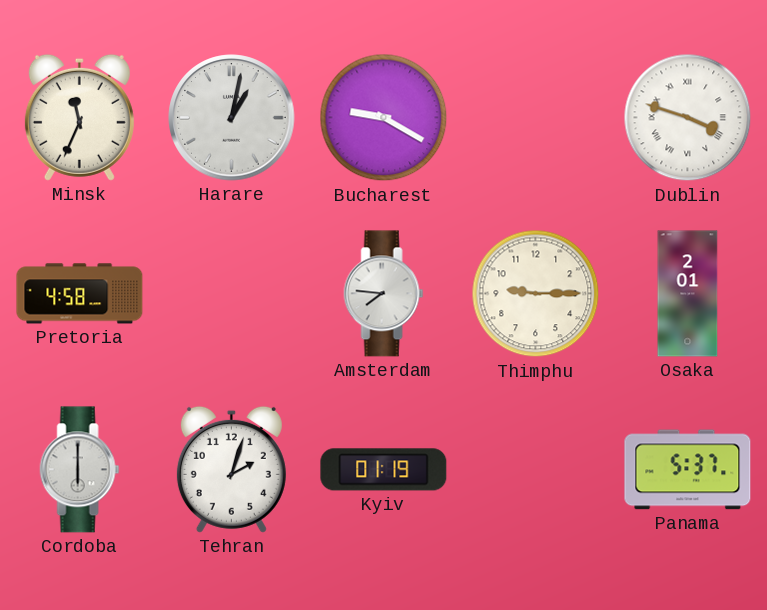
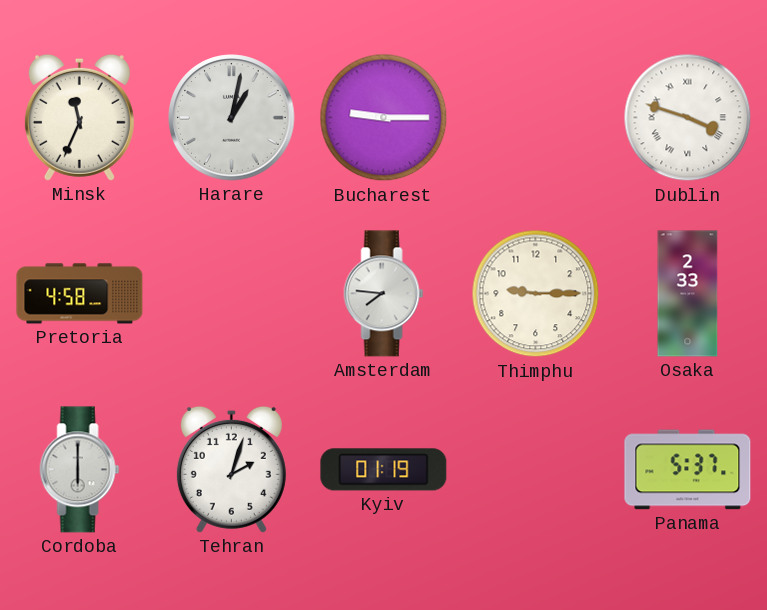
Bucharest: 9:20 -> 9:15
Osaka: 2:01 -> 2:33
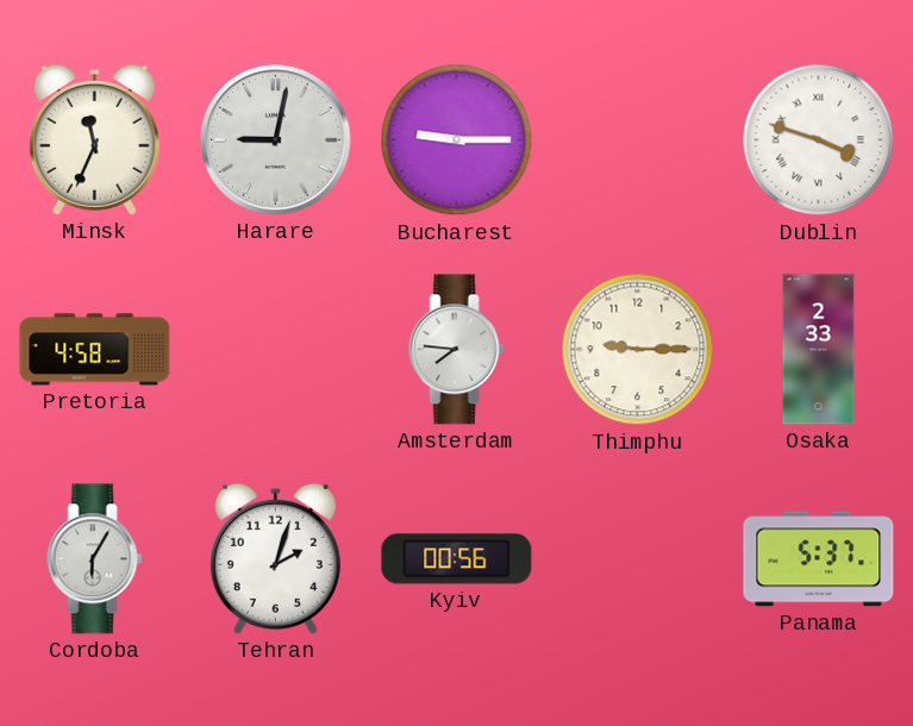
Harare: 1:02 -> 9:02
Cordoba: 6:00 -> 6:05
Kyiv: 01:19 -> 00:56
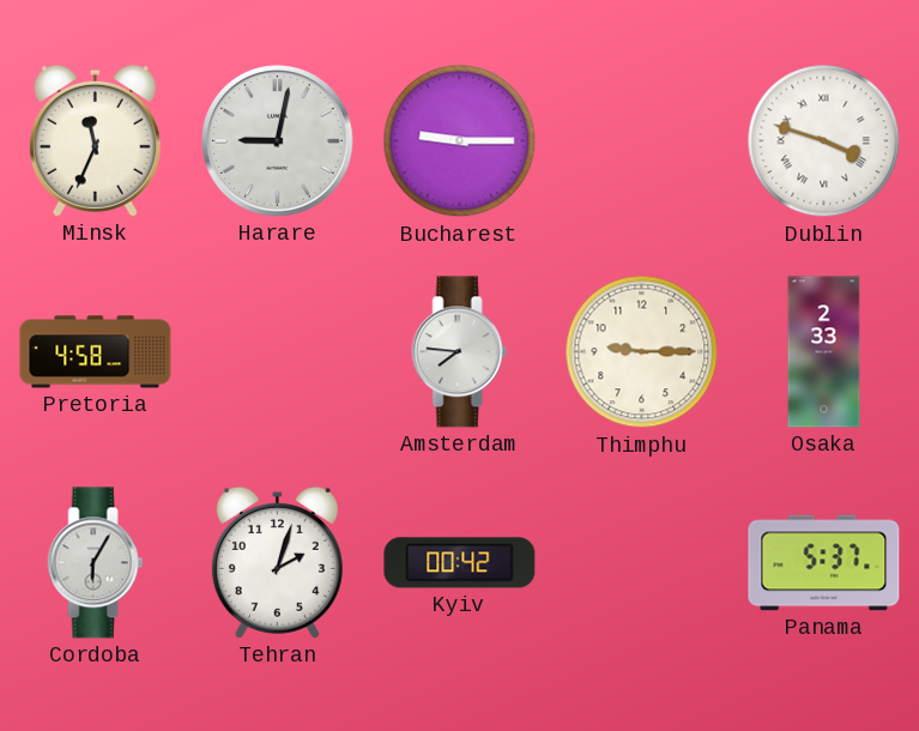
Kyiv: 00:56 -> 00:42
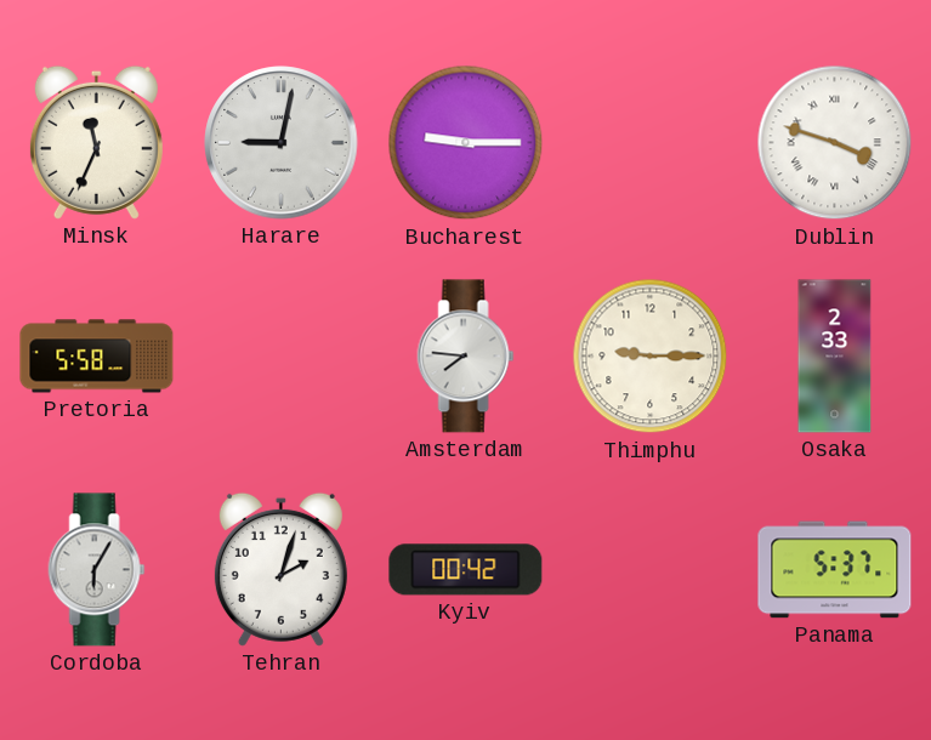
Pretoria: 4:58 -> 5:58
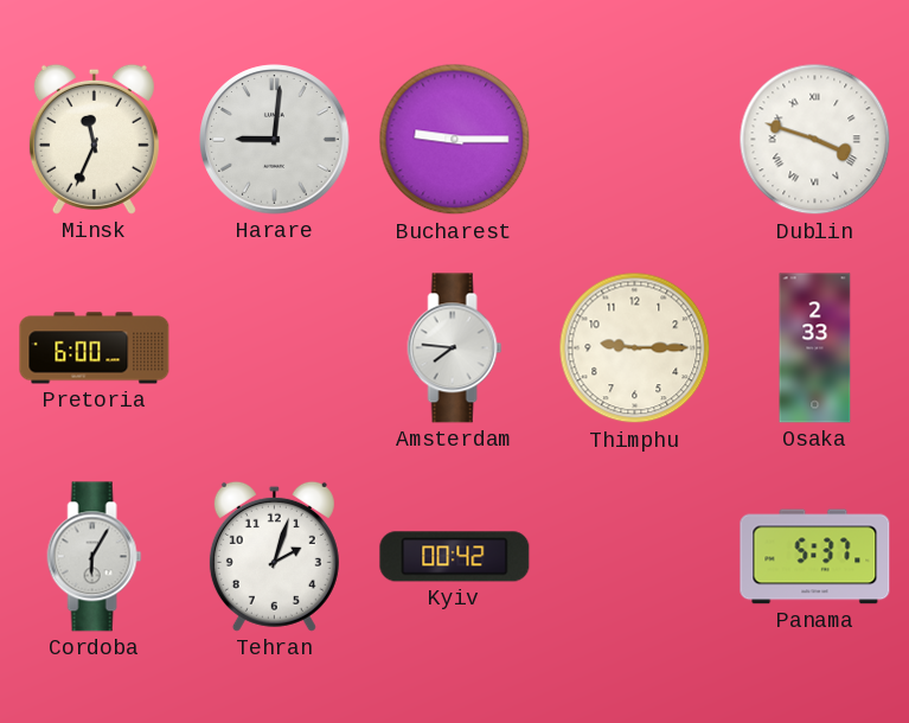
Harare: 9:02 -> 9:01
Pretoria: 5:58 -> 6:00
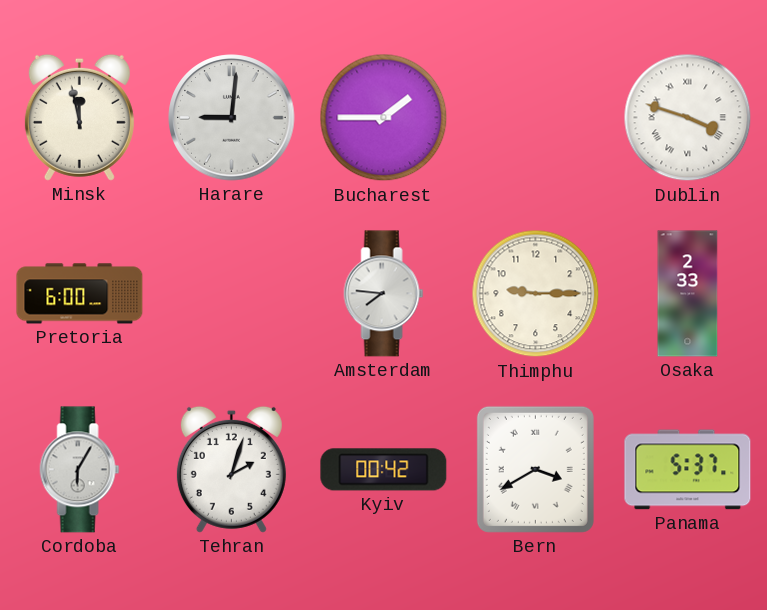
Minsk: 11:34 -> 11:58
Bucharest: 9:15 -> 1:45
Bern: none -> 3:40
